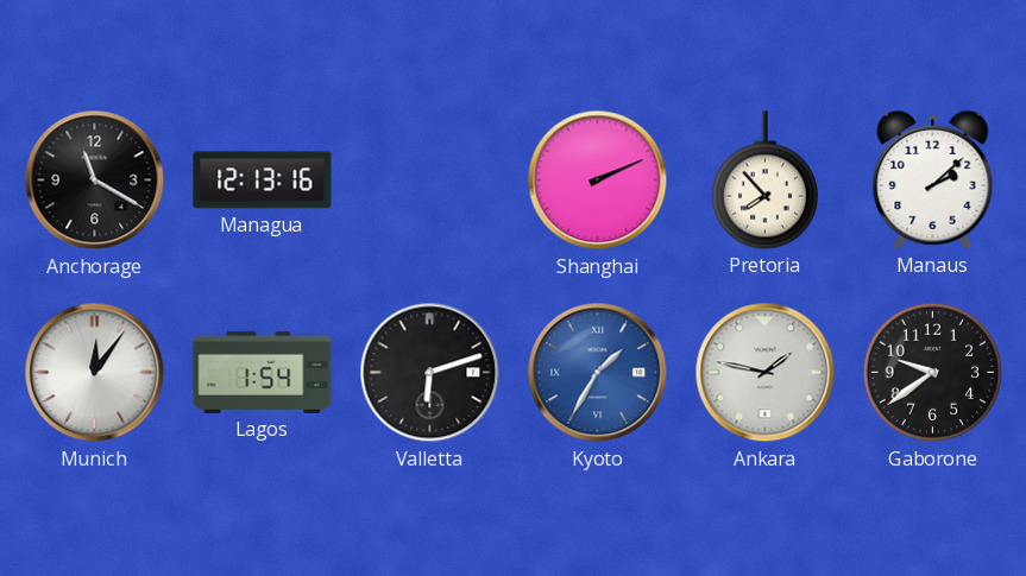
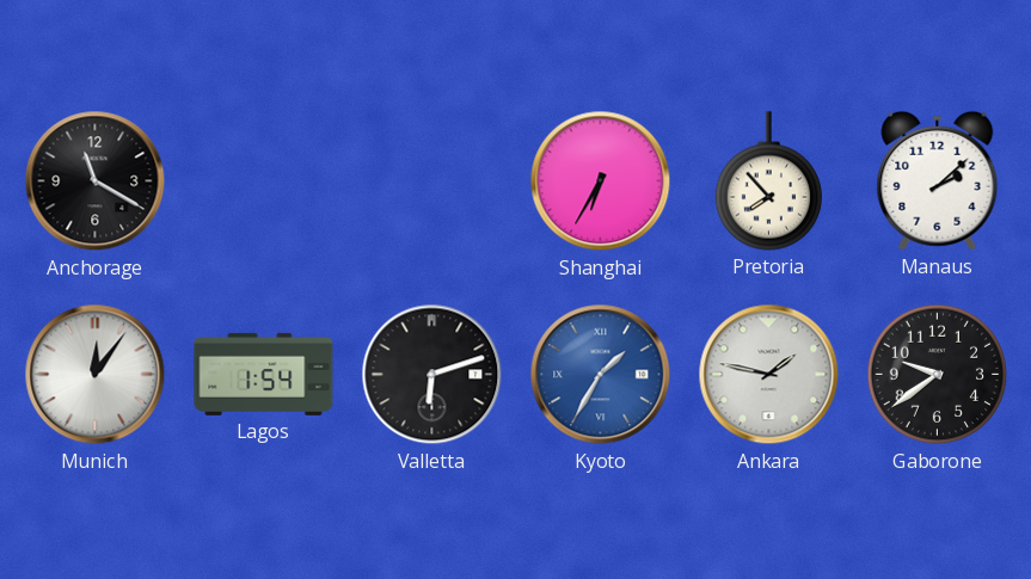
Managua: 12:13 -> none
Shanghai: 2:11 -> 6:35
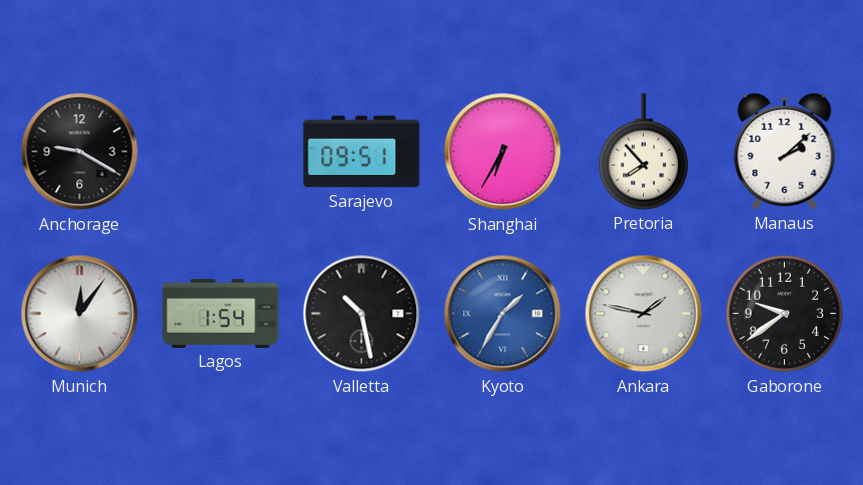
Anchorage: 11:20 -> 9:20
Sarajevo: none -> 09:51
Valletta: 6:12 -> 10:28
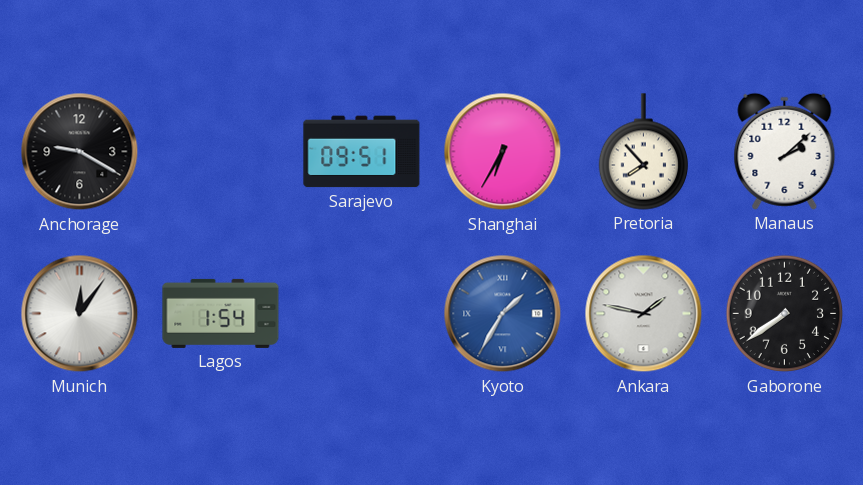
Valletta: 10:28 -> none
Gaborone: 9:39 -> 7:39
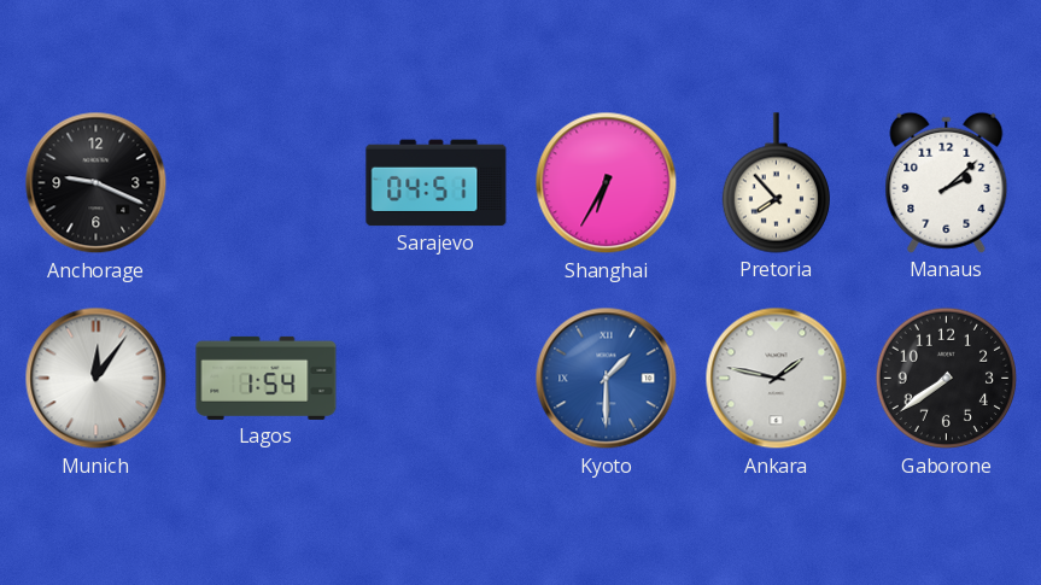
Anchorage: 9:20 -> 9:19
Sarajevo: 09:51 -> 04:51
Kyoto: 1:35 -> 1:30
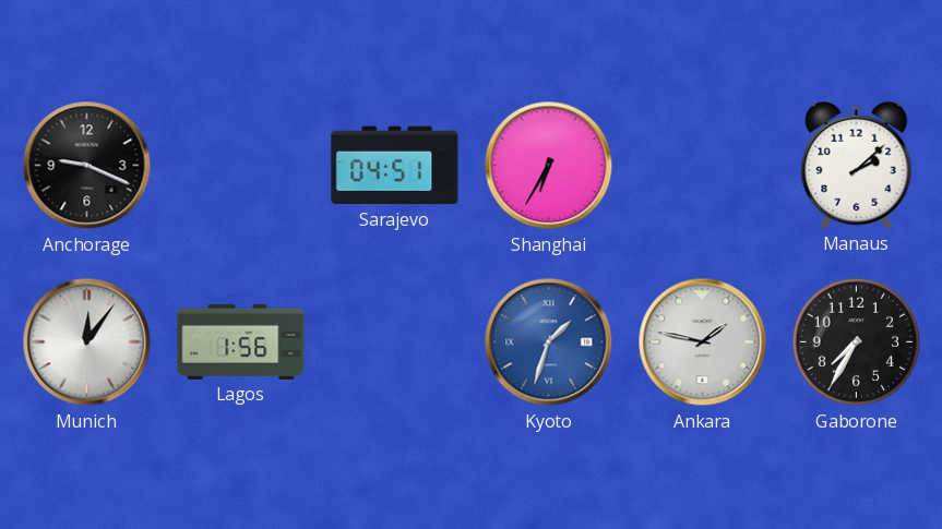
Pretoria: 7:53 -> none
Lagos: 1:54 -> 1:56
Kyoto: 1:30 -> 1:33
Gaborone: 7:39 -> 7:35
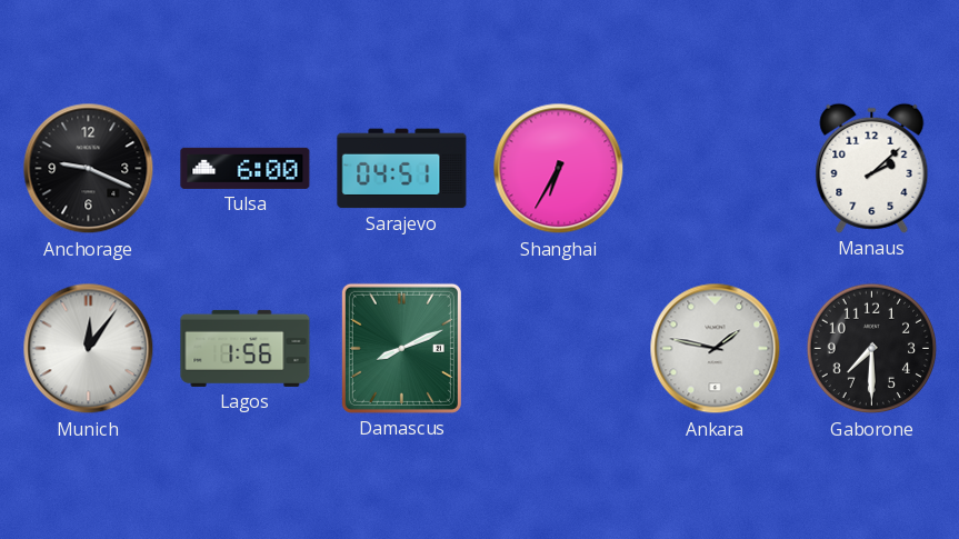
Tulsa: none -> 6:00
Damascus: none -> 8:11
Kyoto: 1:33 -> none
Gaborone: 7:35 -> 7:30
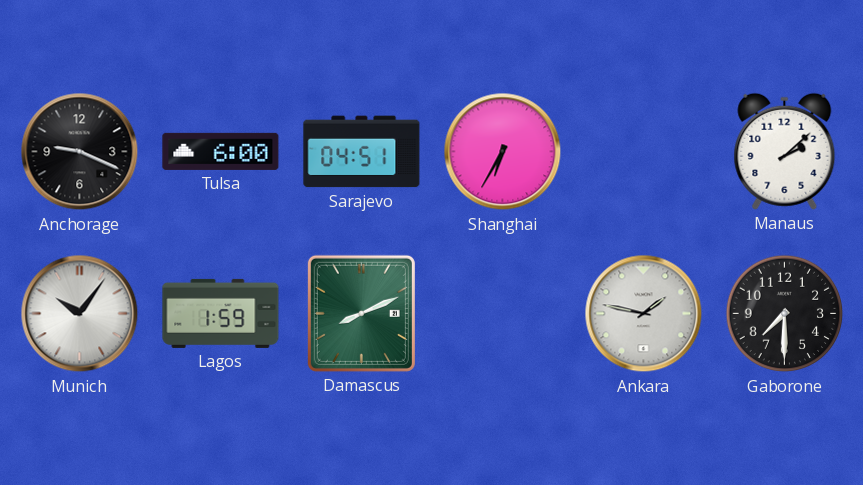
Munich: 12:06 -> 10:06
Lagos: 1:56 -> 1:59
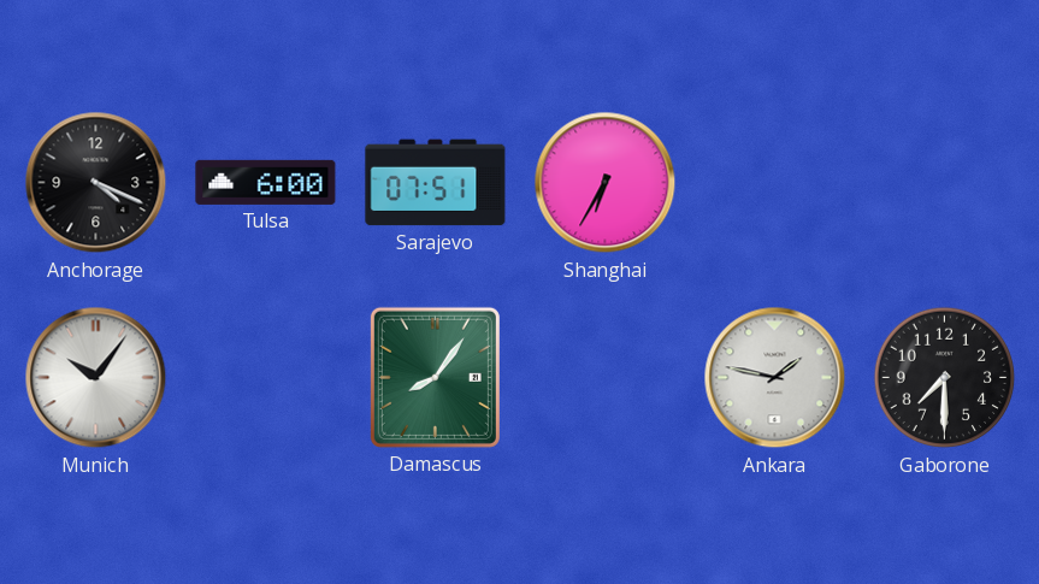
Anchorage: 9:19 -> 4:19
Sarajevo: 04:51 -> 07:51
Manaus: 2:08 -> none
Lagos: 1:59 -> none
Damascus: 8:11 -> 8:06
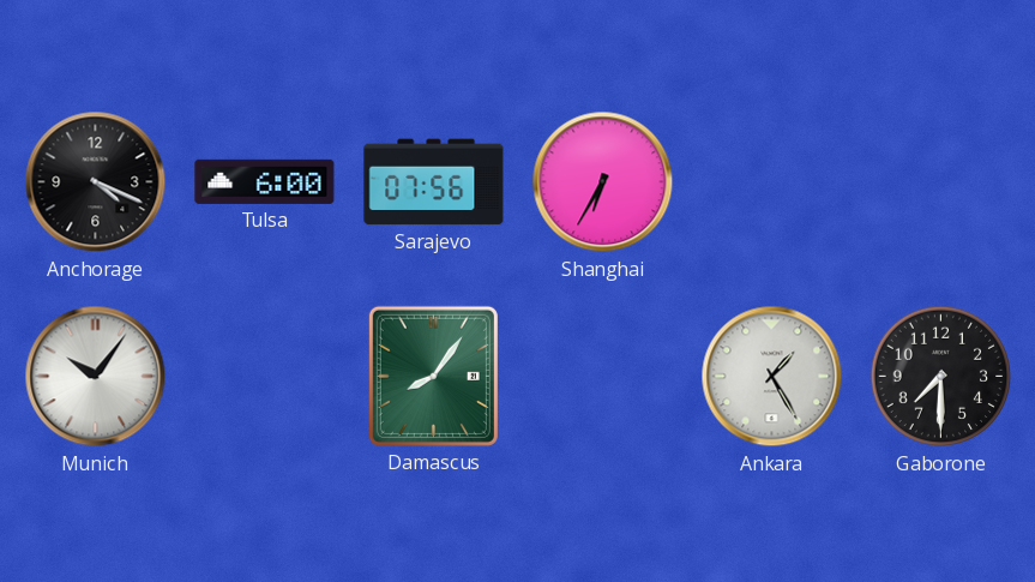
Sarajevo: 07:51 -> 07:56
Ankara: 1:47 -> 1:25
